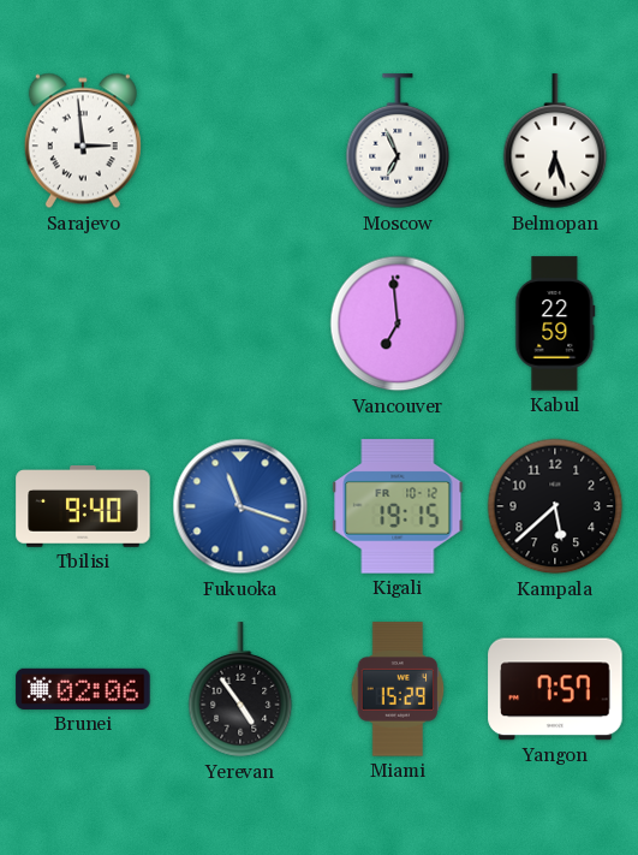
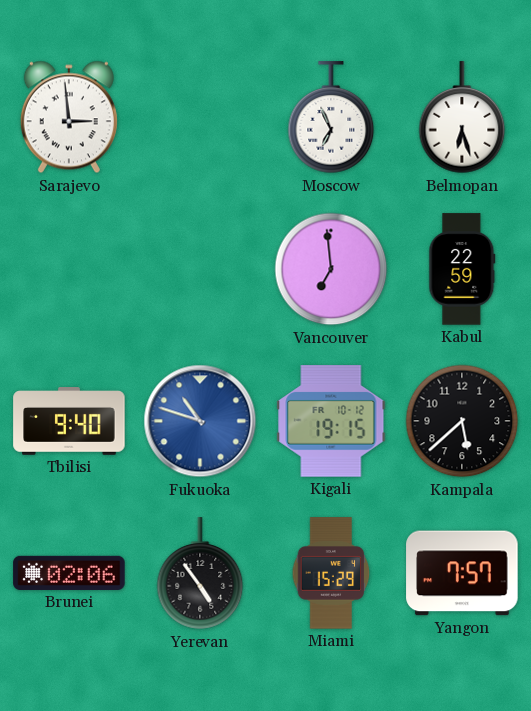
Fukuoka: 11:18 -> 10:48
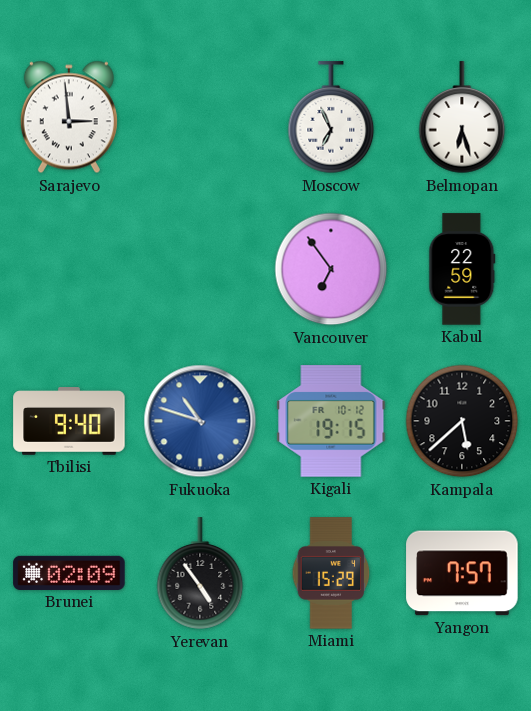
Vancouver: 6:59 -> 6:54
Brunei: 02:06 -> 02:09
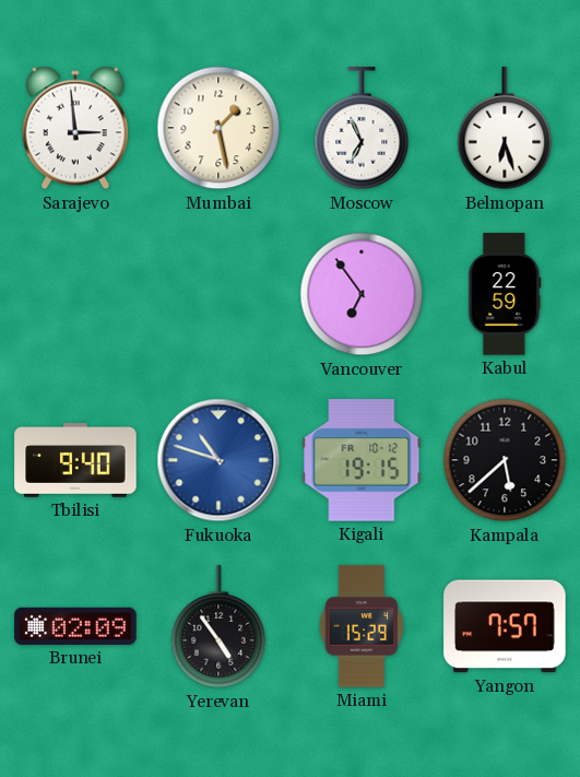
Mumbai: none -> 1:28
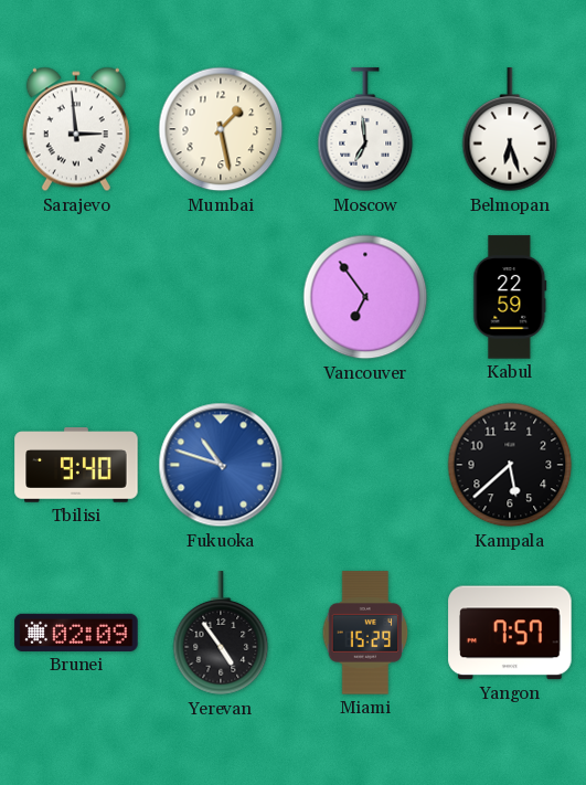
Moscow: 6:56 -> 6:59
Kigali: 19:15 -> none
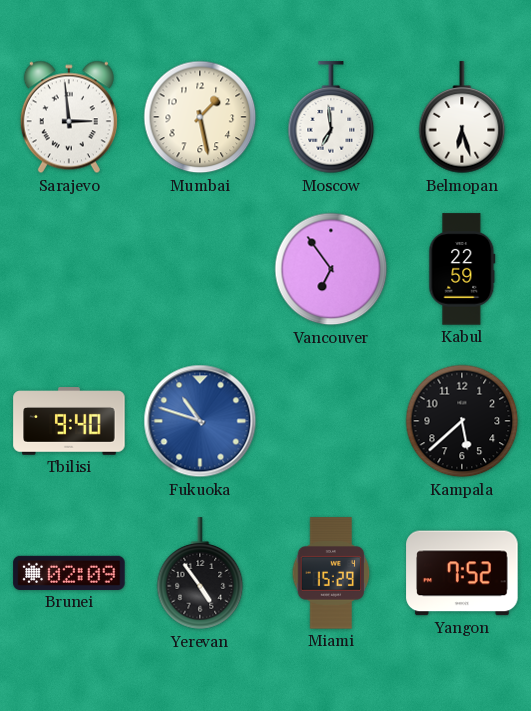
Yangon: 7:57 -> 7:52
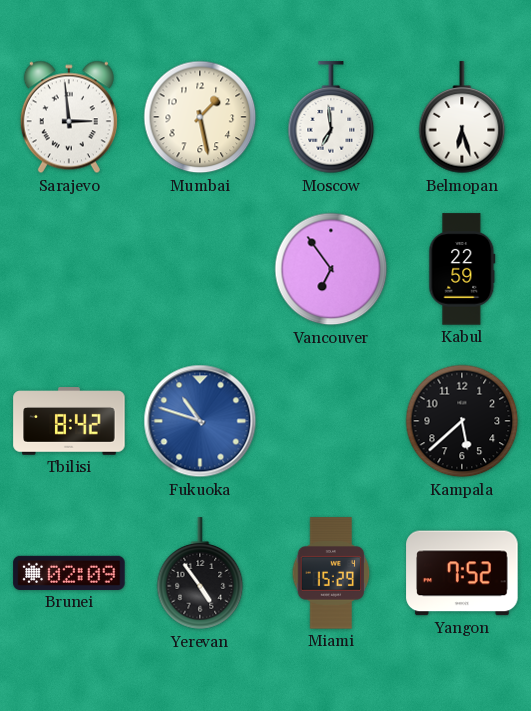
Tbilisi: 9:40 -> 8:42
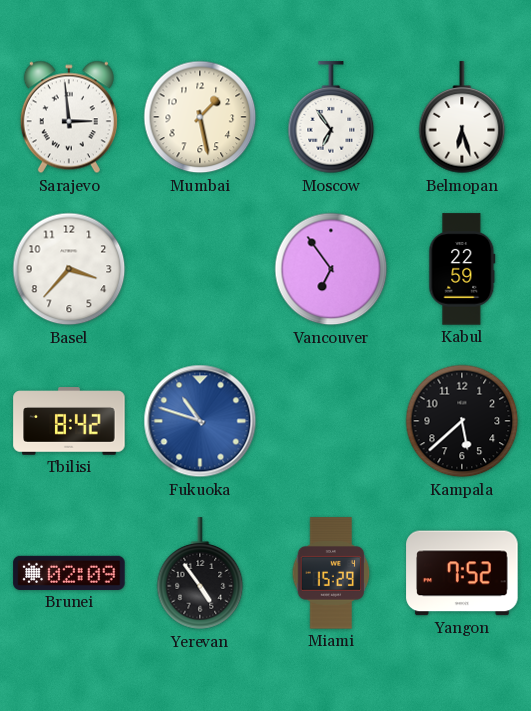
Moscow: 6:59 -> 6:54
Basel: none -> 3:37
